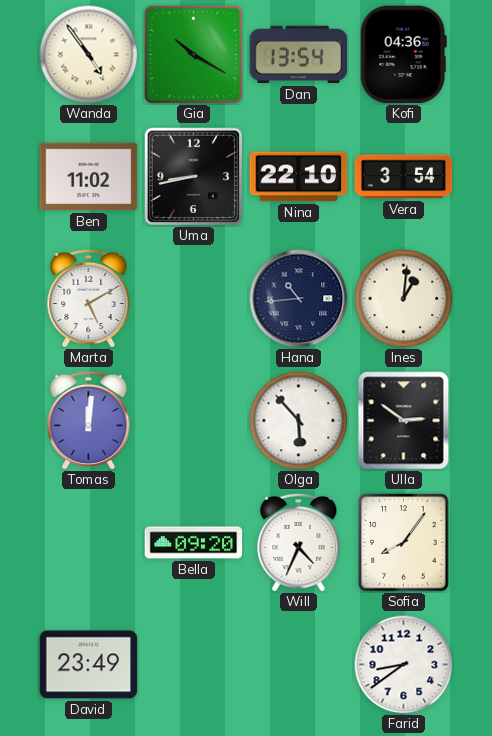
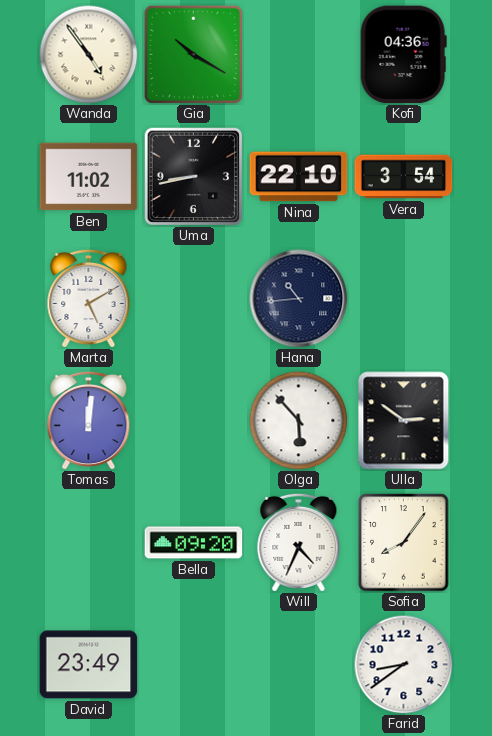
Dan: 13:54 -> none
Ines: 1:01 -> none
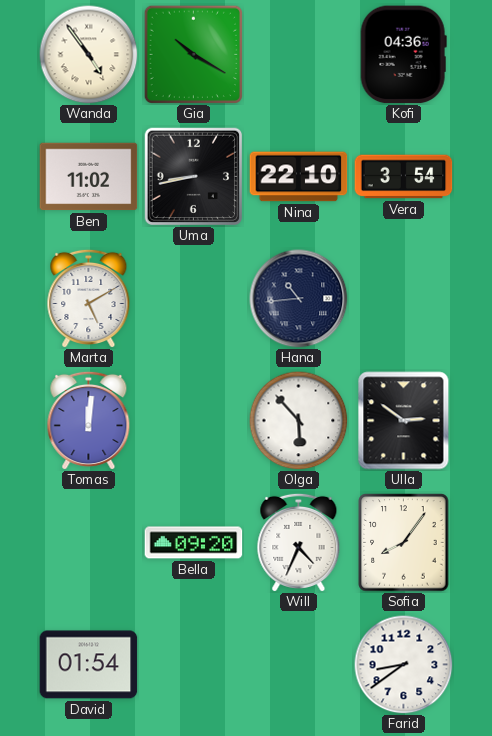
David: 23:49 -> 01:54
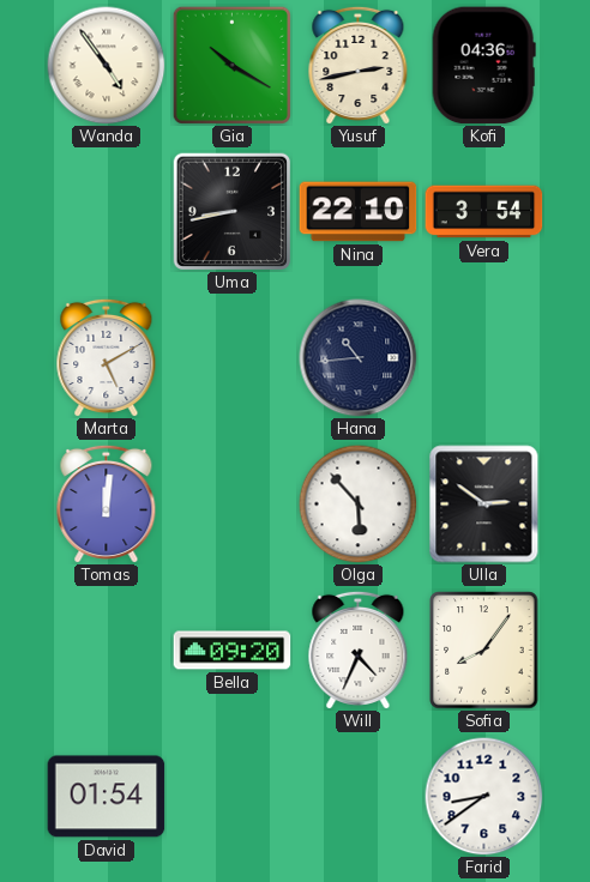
Yusuf: none -> 2:43
Ben: 11:02 -> none
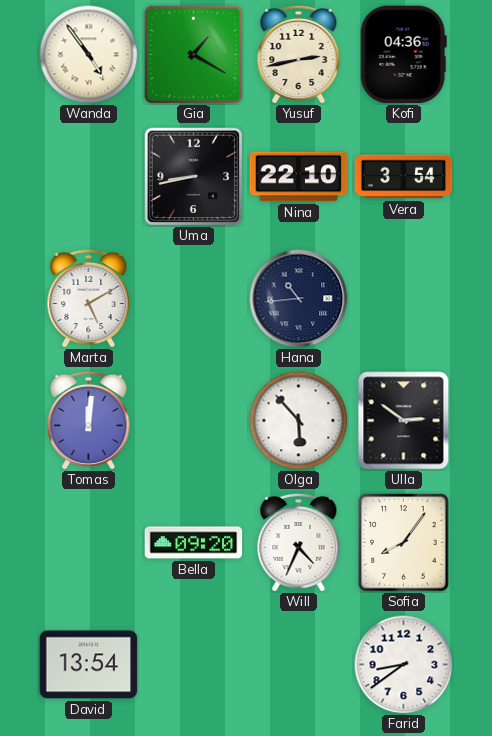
Gia: 10:20 -> 1:20
David: 01:54 -> 13:54
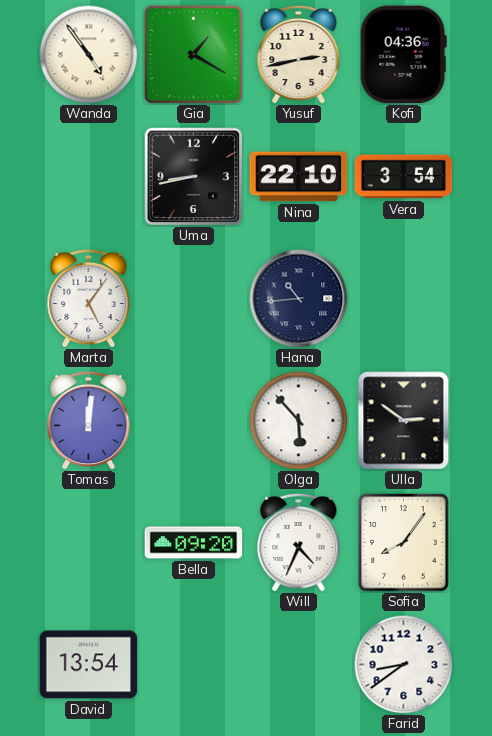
Marta: 5:10 -> 5:06
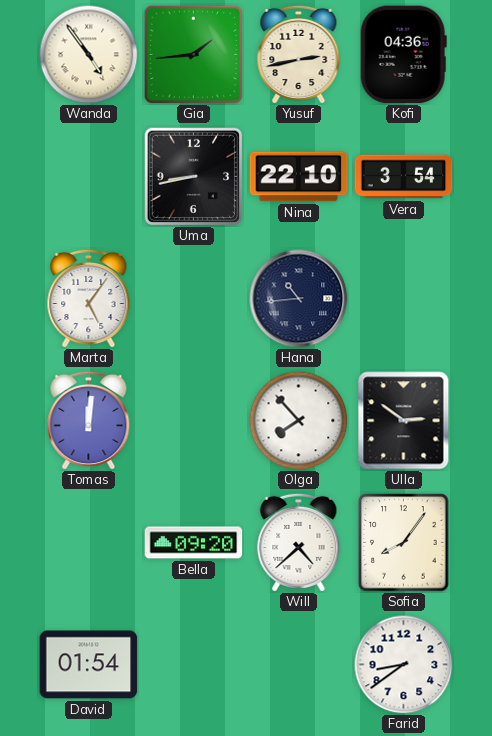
Gia: 1:20 -> 1:44
Olga: 5:53 -> 7:53
Will: 4:34 -> 4:38
David: 13:54 -> 01:54
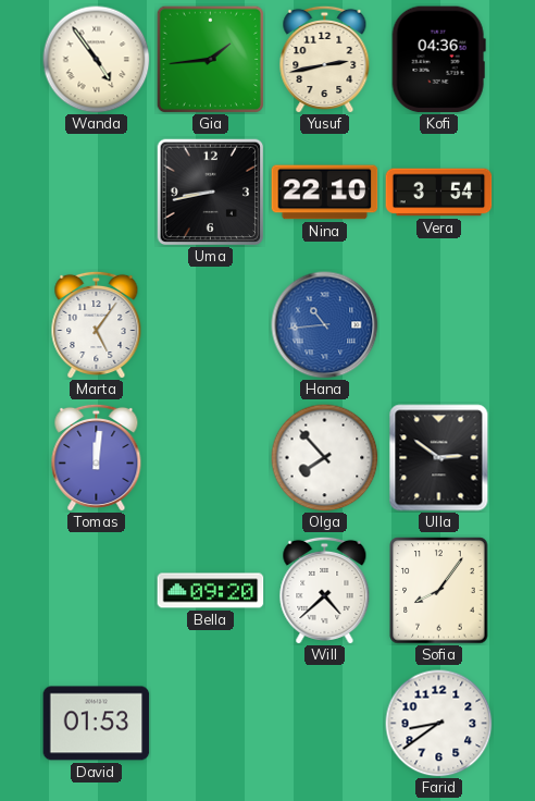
Hana dial: navy -> blue
David: 01:54 -> 01:53
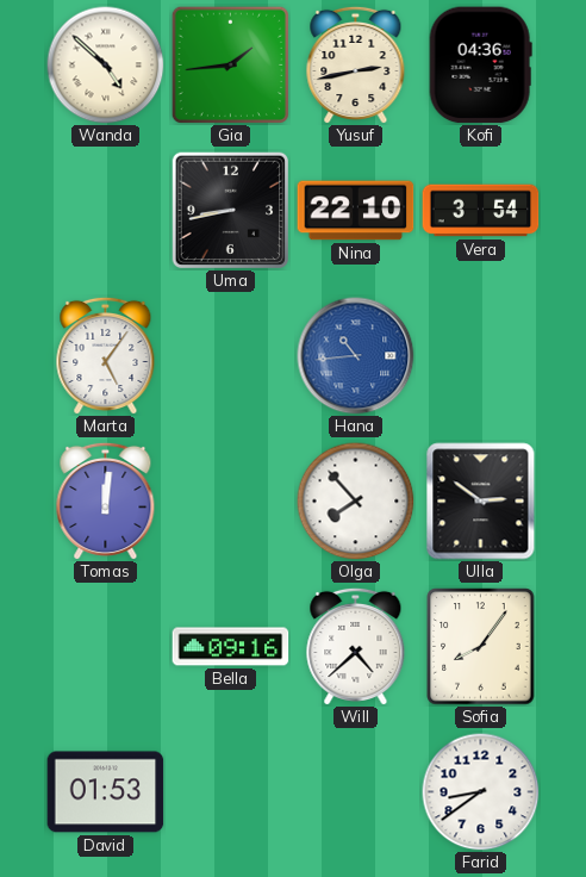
Wanda: 4:54 -> 4:52
Bella: 09:20 -> 09:16
